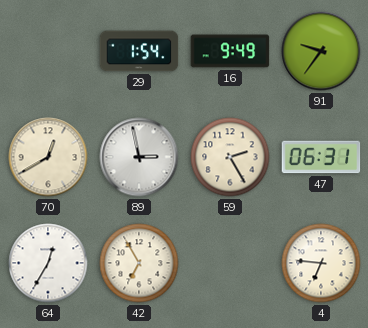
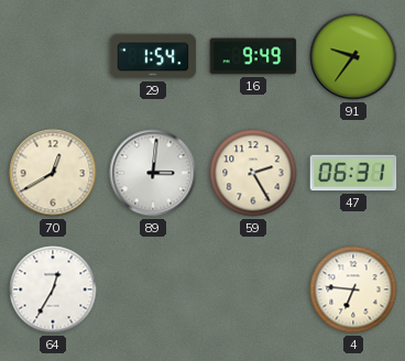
89: 2:58 -> 3:01
42: 6:55 -> none
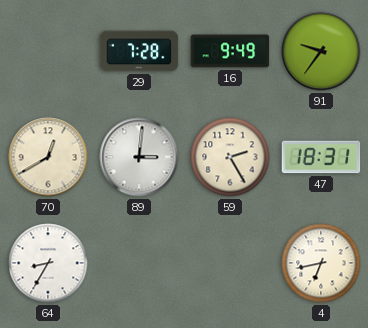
29: 1:54 -> 7:28
47: 06:31 -> 18:31
64: 12:35 -> 8:35
4: 6:46 -> 6:43
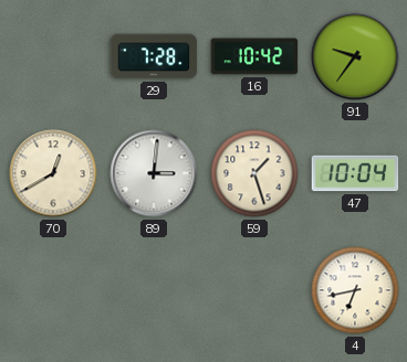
16: 9:49 -> 10:42
59: 2:25 -> 1:27
47: 18:31 -> 10:04
64: 8:35 -> none
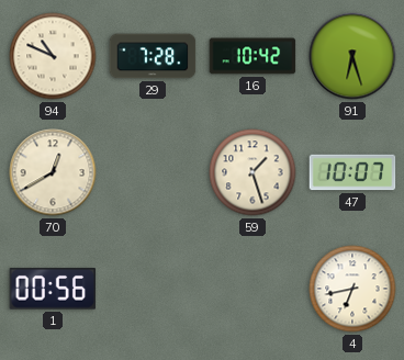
94: none -> 10:49
91: 9:36 -> 6:27
89: 3:01 -> none
47: 10:04 -> 10:07
1: none -> 00:56
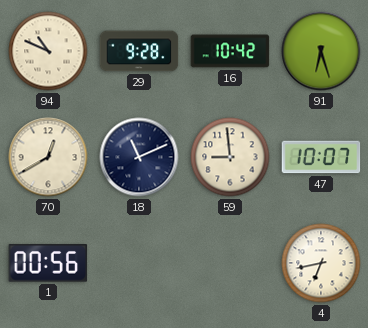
29: 7:28 -> 9:28
18: none -> 11:11
59: 1:27 -> 8:59
